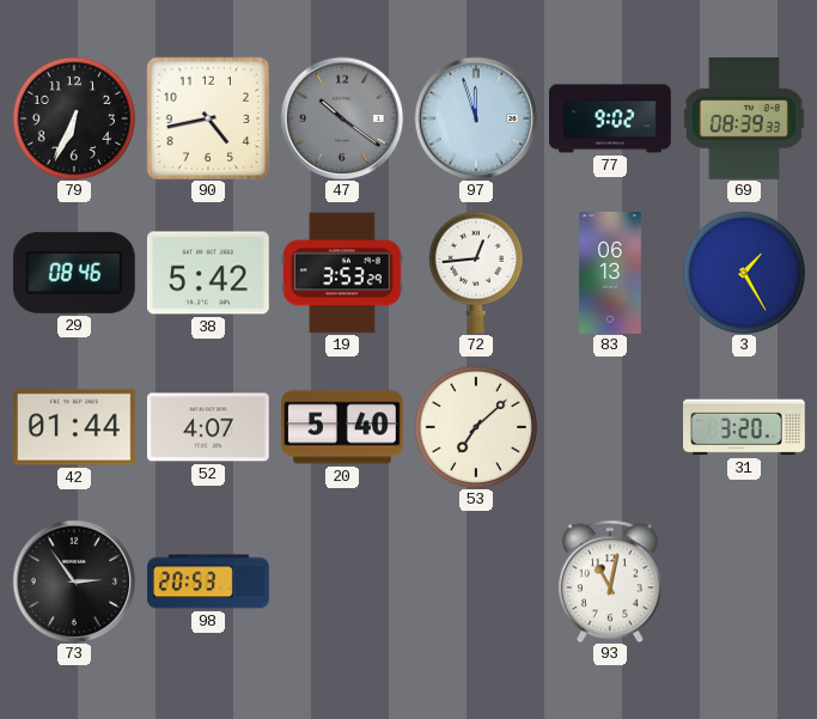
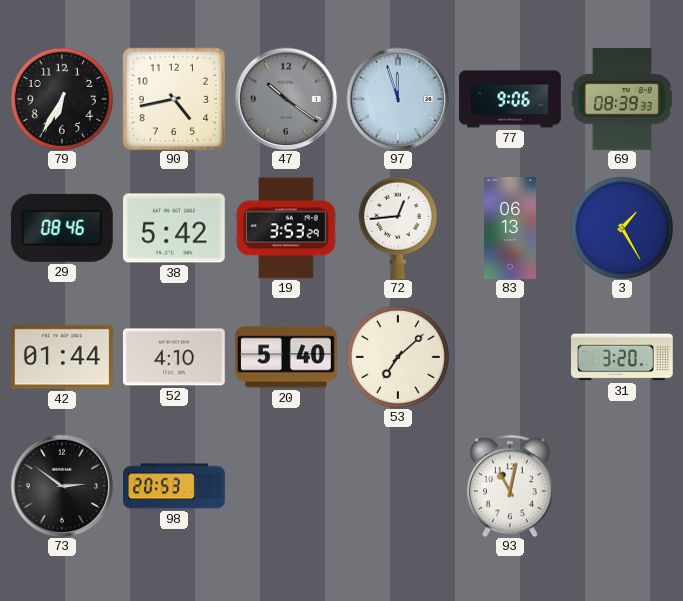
79: 6:34 -> 6:35
77: 9:02 -> 9:06
52: 4:07 -> 4:10
73: 2:54 -> 2:51
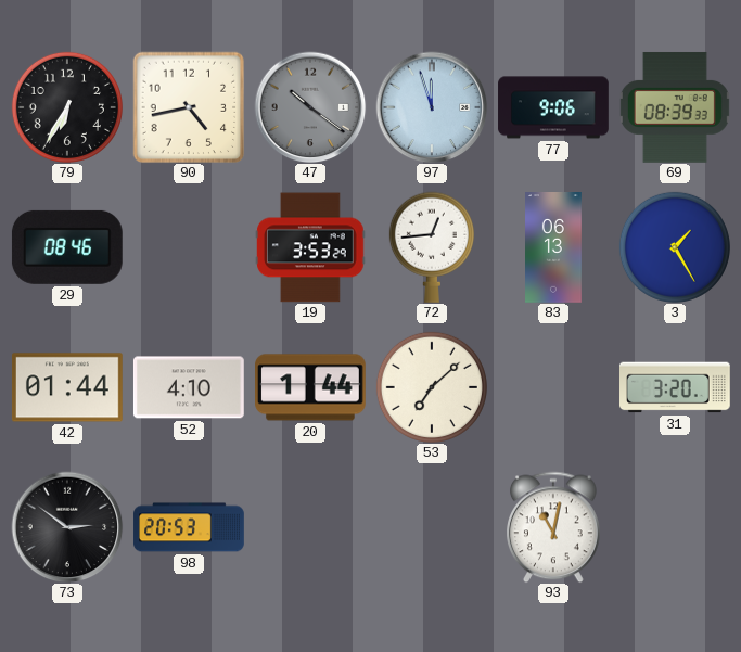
38: 5:42 -> none
20: 5:40 -> 1:44
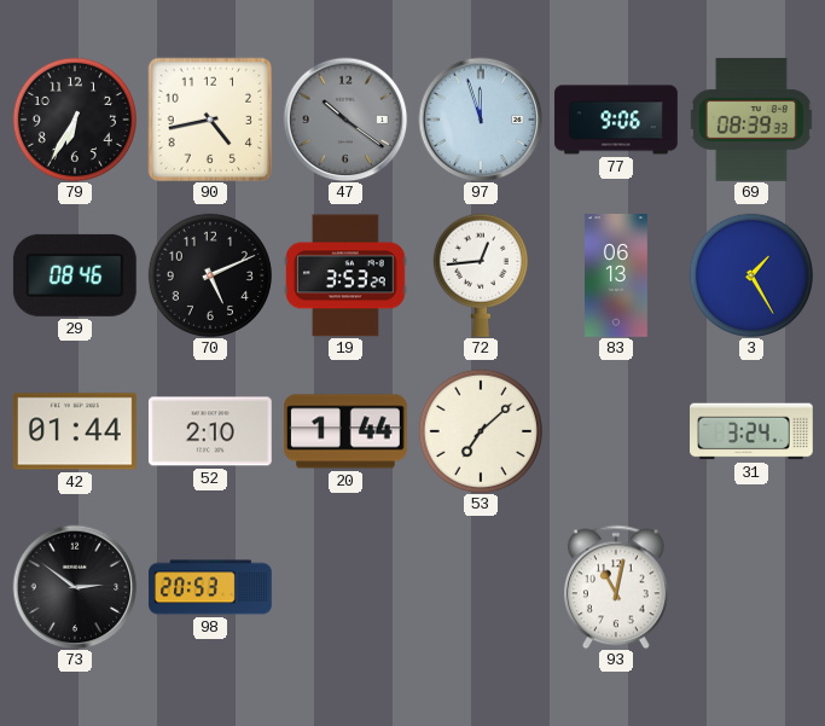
70: none -> 5:11
52: 4:10 -> 2:10
31: 3:20 -> 3:24
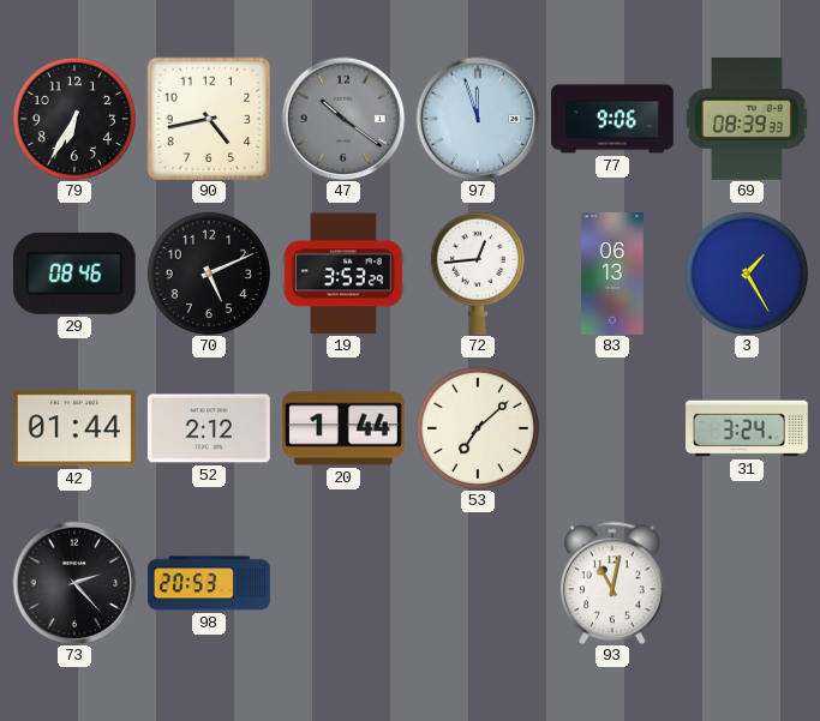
52: 2:10 -> 2:12
73: 2:51 -> 2:23
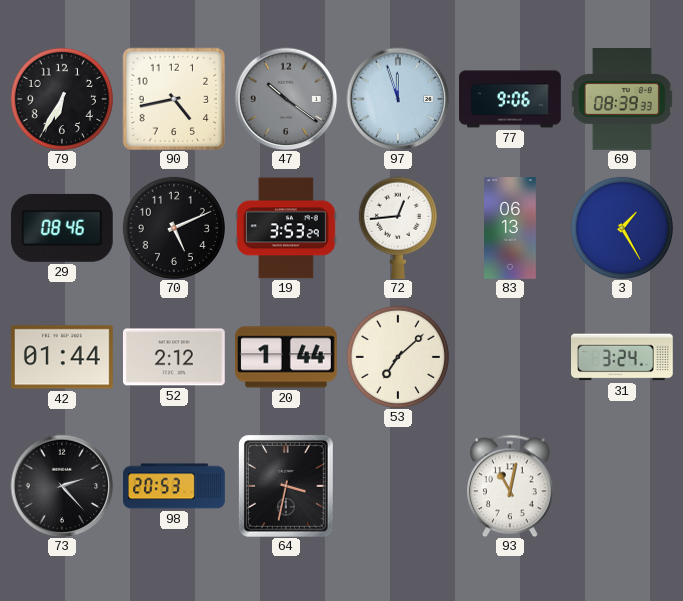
64: none -> 3:32
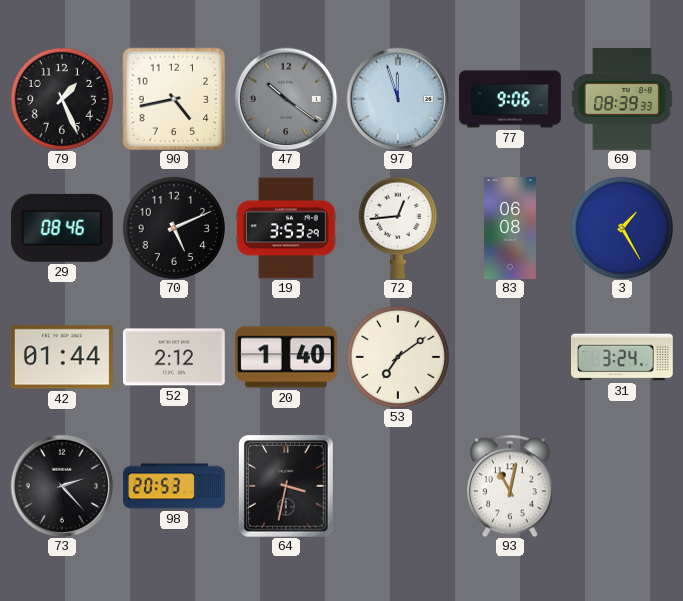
79: 6:35 -> 1:26
83: 06:13 -> 06:08
20: 1:44 -> 1:40
53: 7:08 -> 7:09
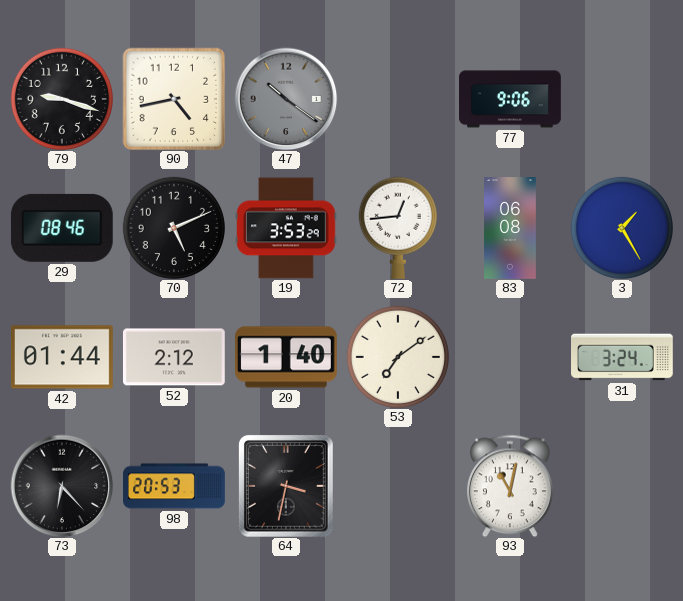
79: 1:26 -> 9:18
97: 11:57 -> none
69: 08:39 -> none
73: 2:23 -> 6:23
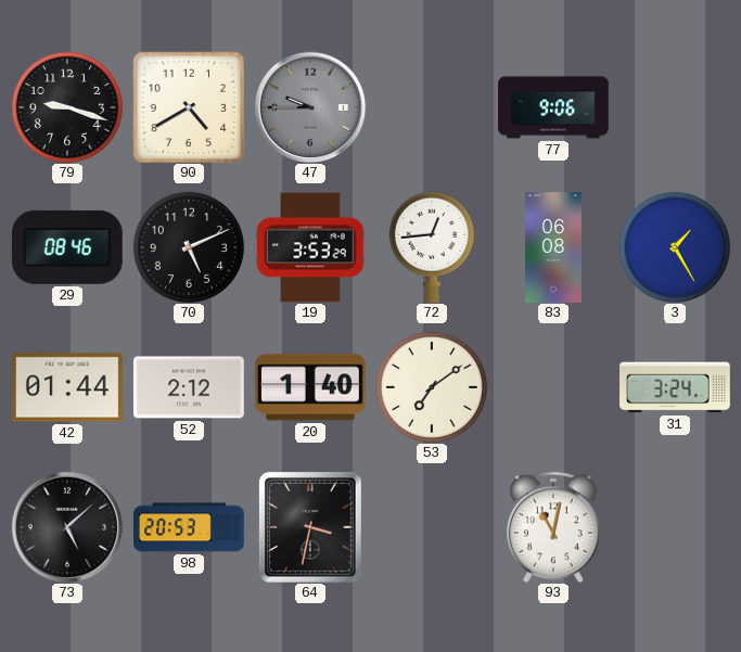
90: 4:43 -> 4:40
47: 10:21 -> 9:45
73: 6:23 -> 5:08
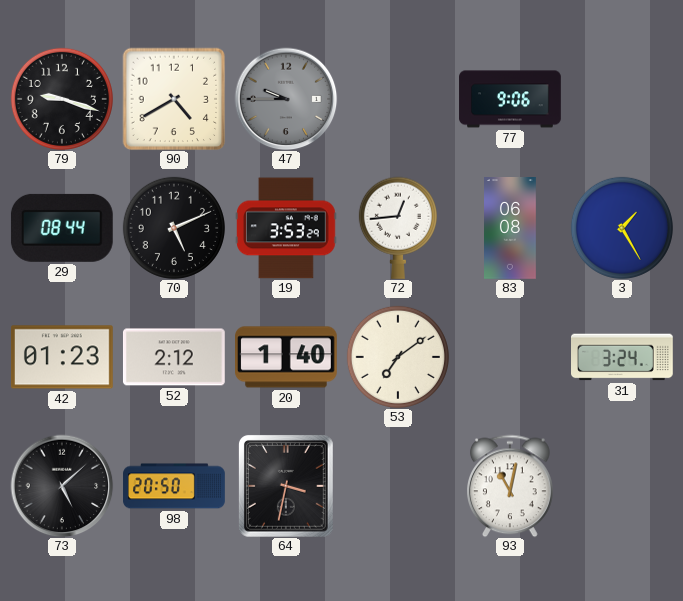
29: 08:46 -> 08:44
42: 01:44 -> 01:23
98: 20:53 -> 20:50
